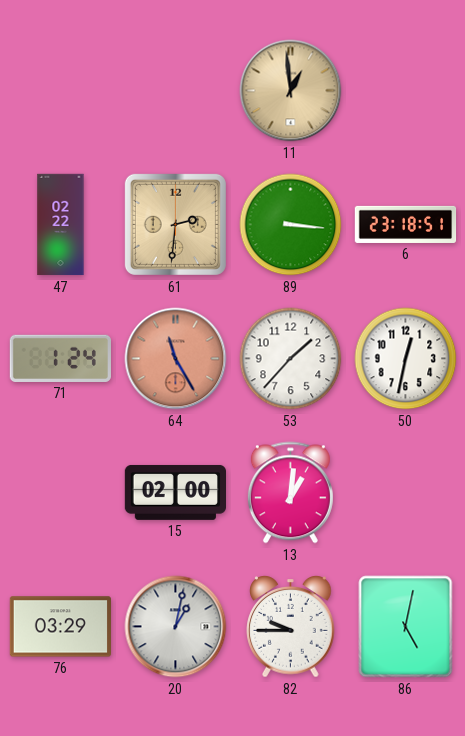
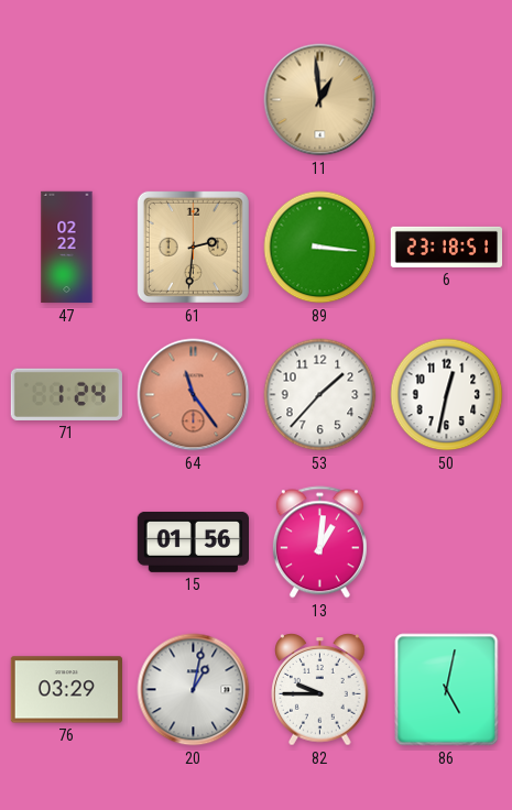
64: 11:25 -> 11:24
15: 02:00 -> 01:56
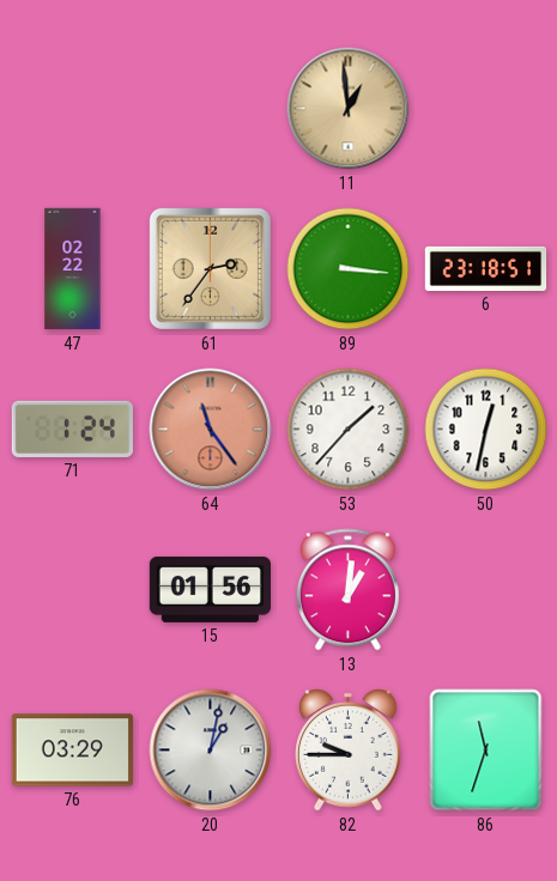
61: 2:31 -> 2:36
86: 5:02 -> 11:33
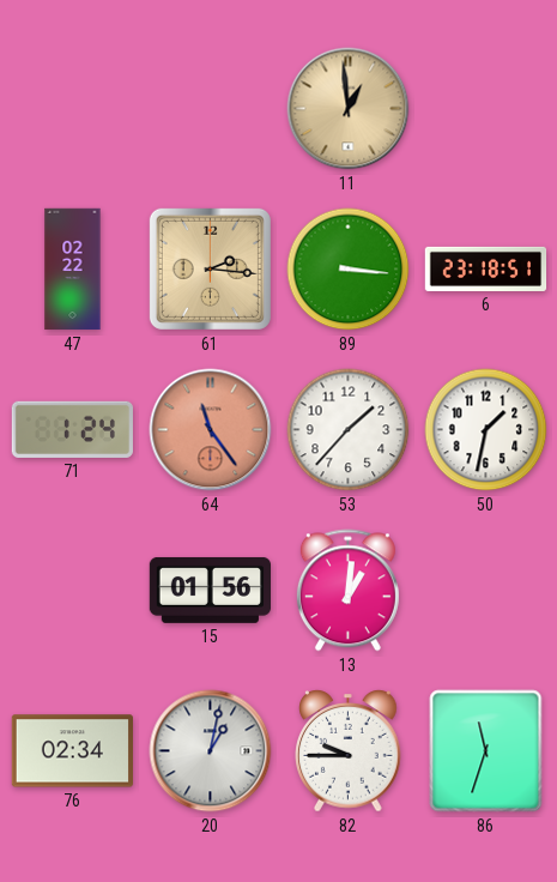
61: 2:36 -> 2:16
50: 12:32 -> 1:32
76: 03:29 -> 02:34
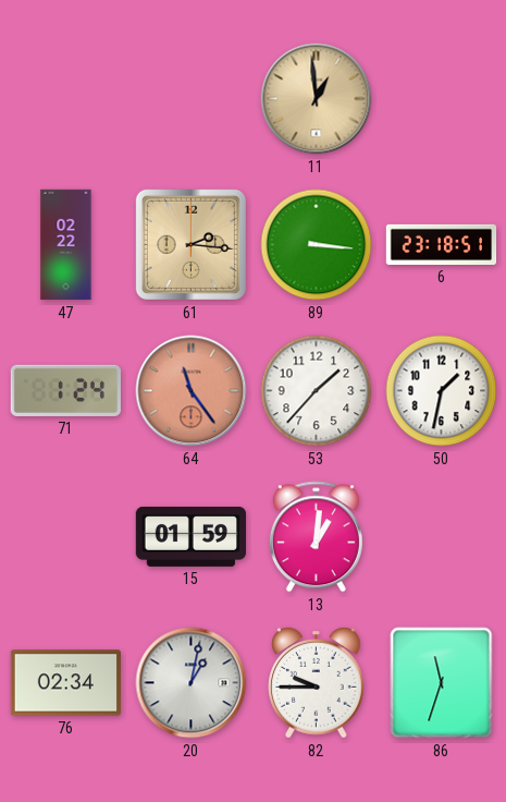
15: 01:56 -> 01:59
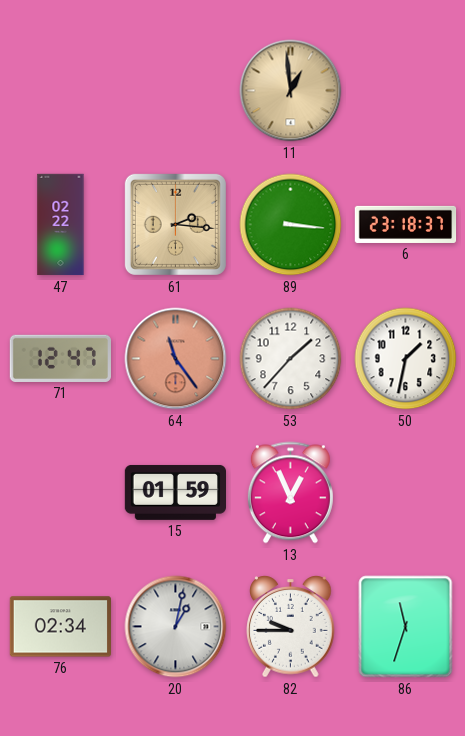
6: 23:18:51 -> 23:18:37
71: 1:24 -> 12:47
13: 1:01 -> 12:56
